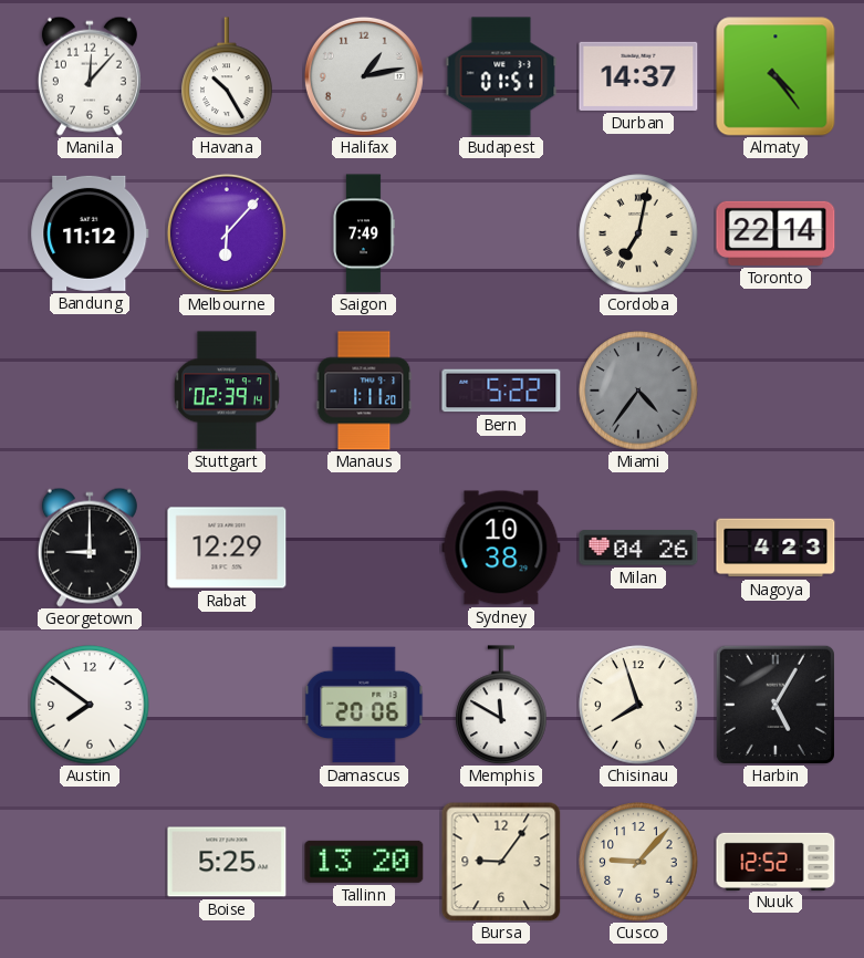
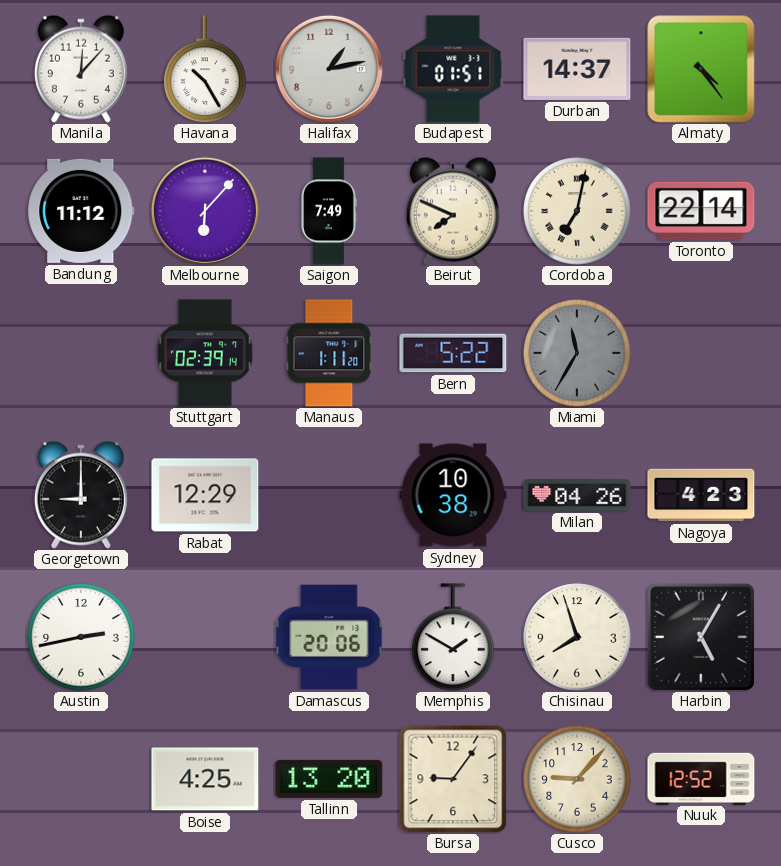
Beirut: none -> 7:49
Miami: 4:36 -> 11:35
Austin: 7:51 -> 2:43
Memphis: 11:50 -> 1:50
Boise: 5:25 -> 4:25
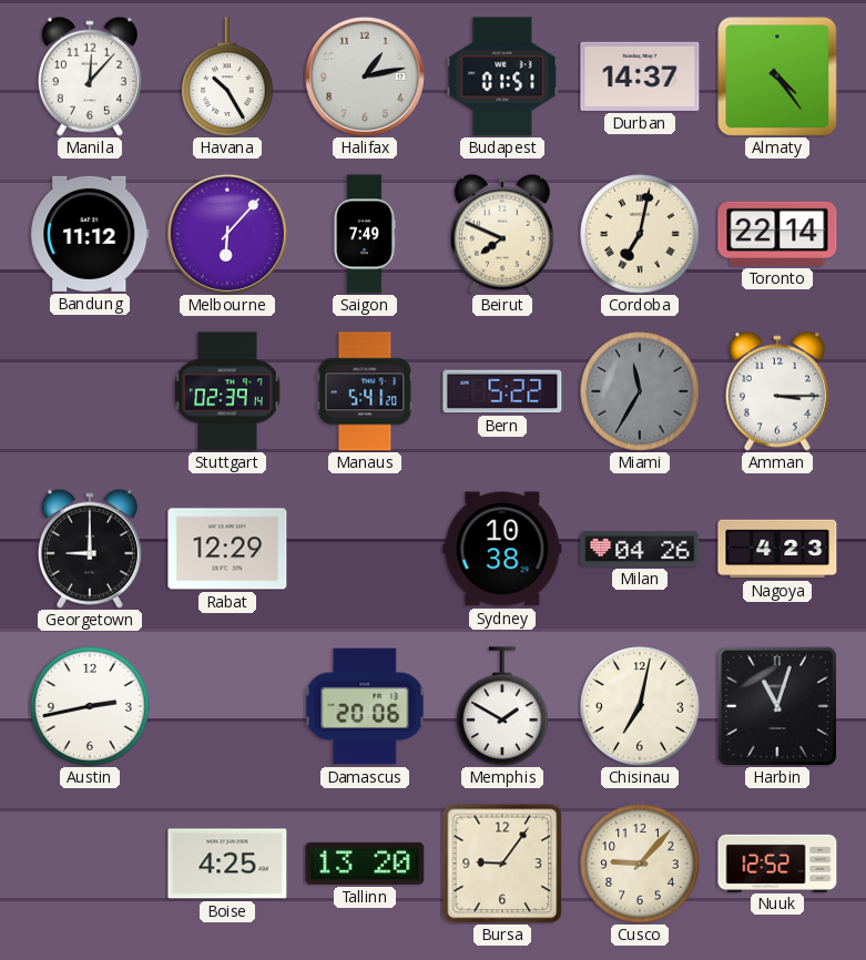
Manaus: 1:11 -> 5:41
Amman: none -> 3:15
Chisinau: 7:57 -> 7:02
Harbin: 5:05 -> 11:03
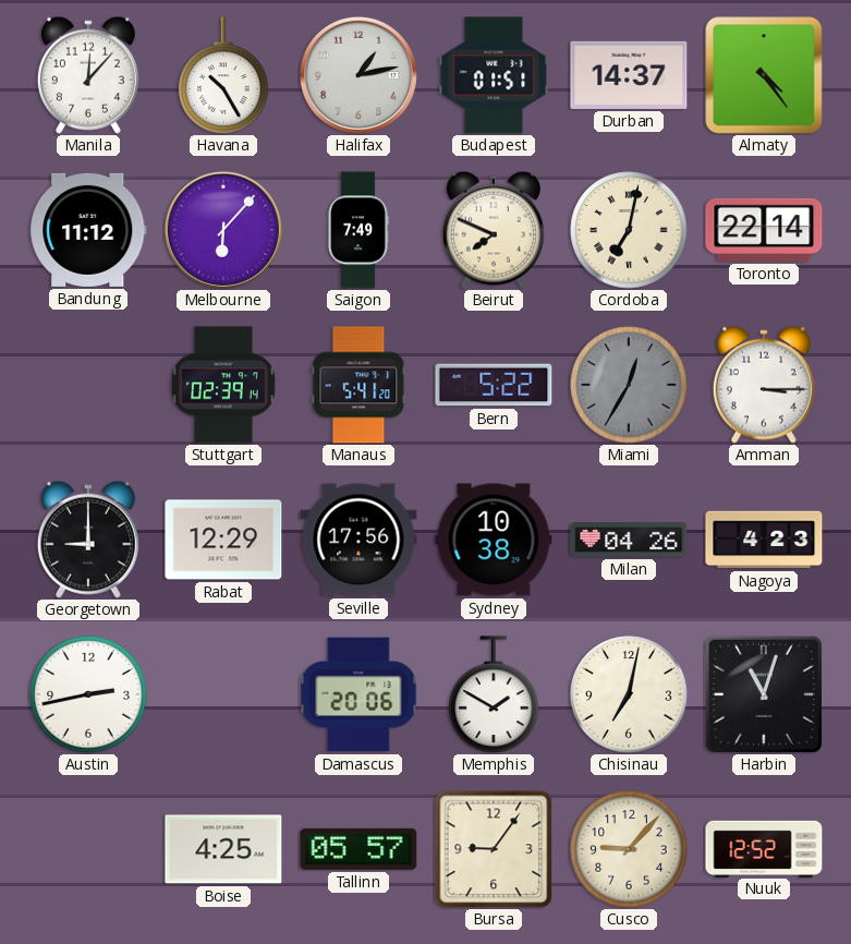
Miami: 11:35 -> 12:35
Seville: none -> 17:56
Tallinn: 13:20 -> 05:57
